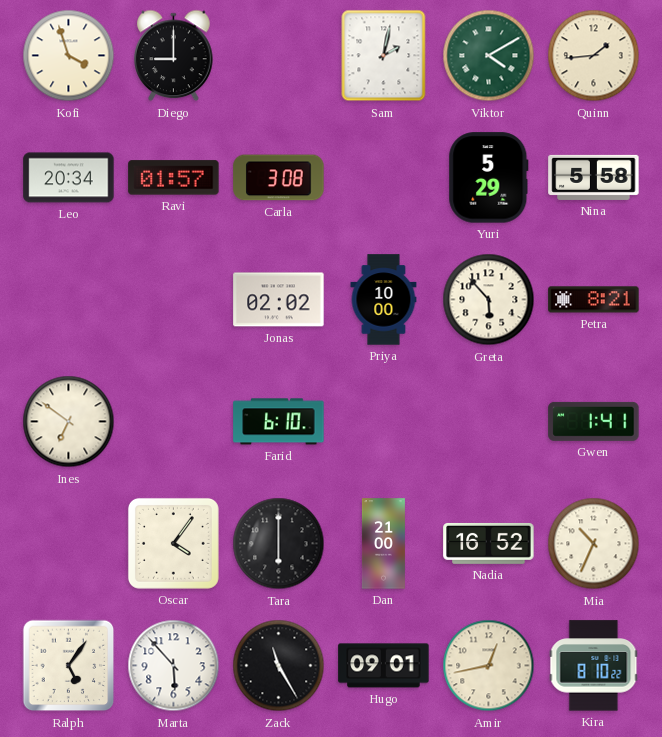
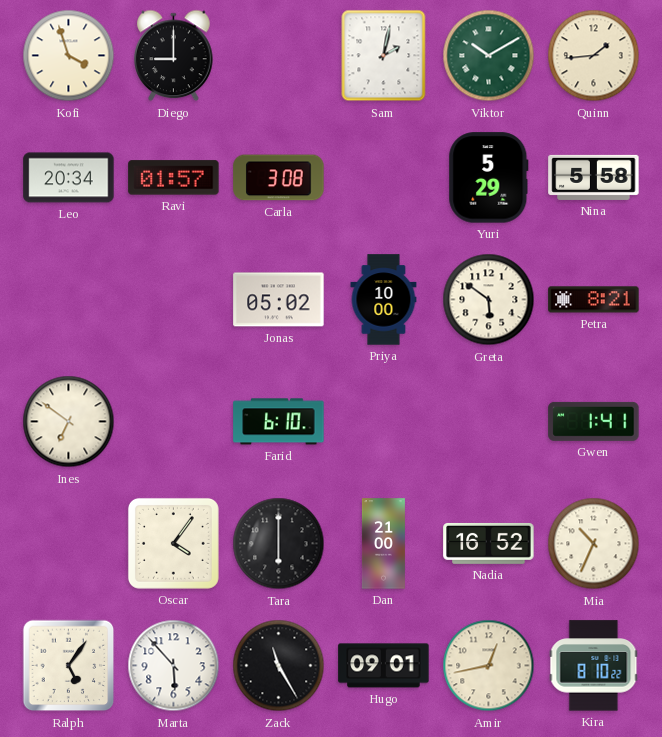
Viktor: 4:10 -> 10:10
Jonas: 02:02 -> 05:02
Greta: 5:53 -> 5:51
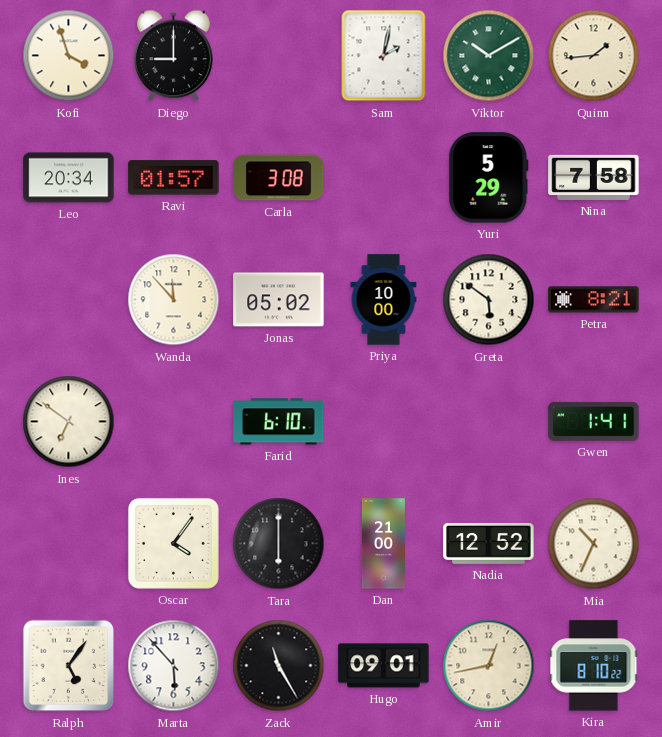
Nina: 5:58 -> 7:58
Wanda: none -> 11:53
Nadia: 16:52 -> 12:52
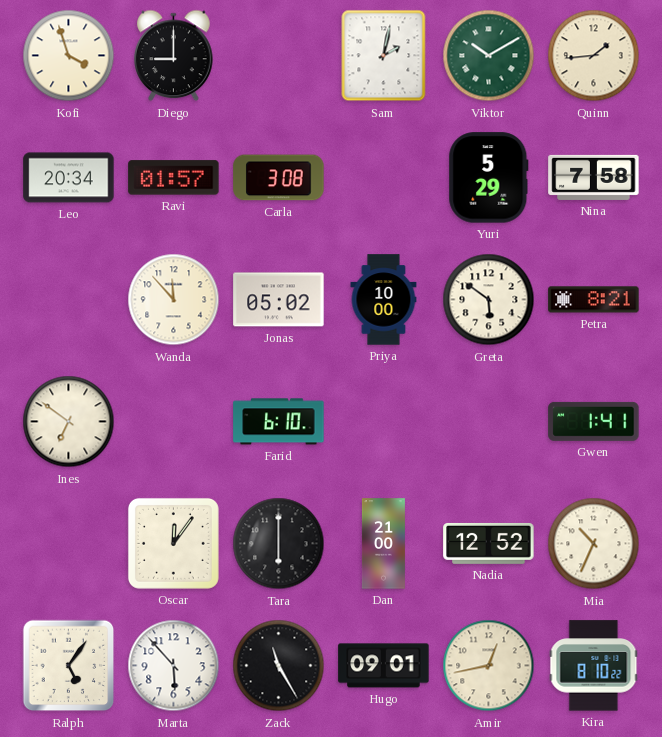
Oscar: 4:06 -> 12:06
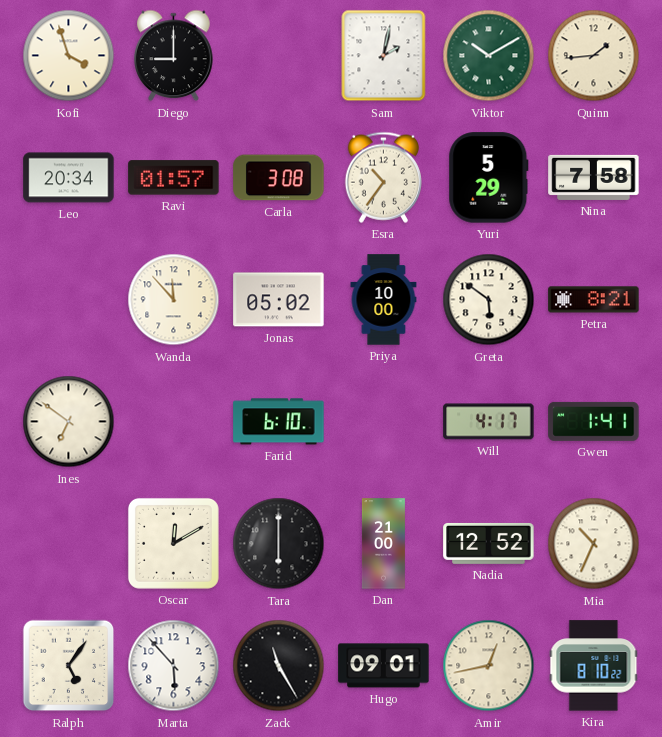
Esra: none -> 10:36
Will: none -> 4:17
Oscar: 12:06 -> 12:10
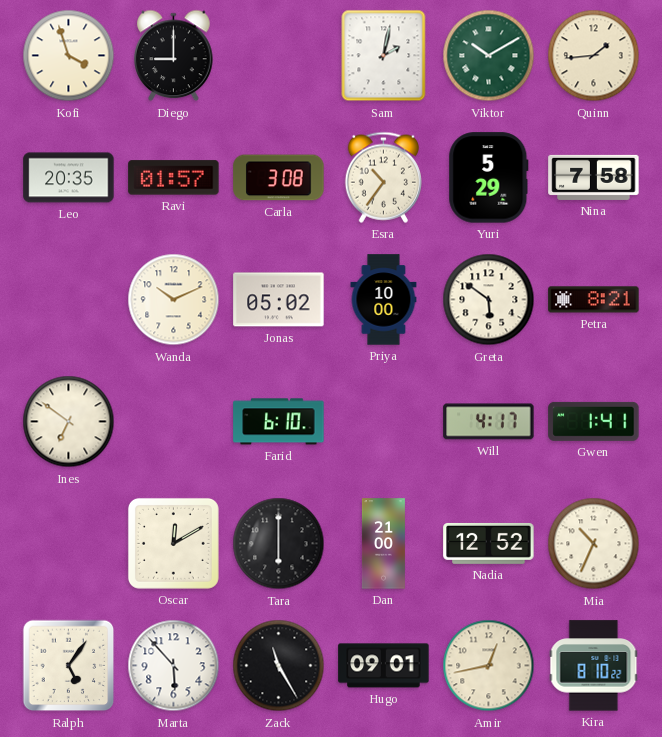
Leo: 20:34 -> 20:35
Wanda: 11:53 -> 10:11
